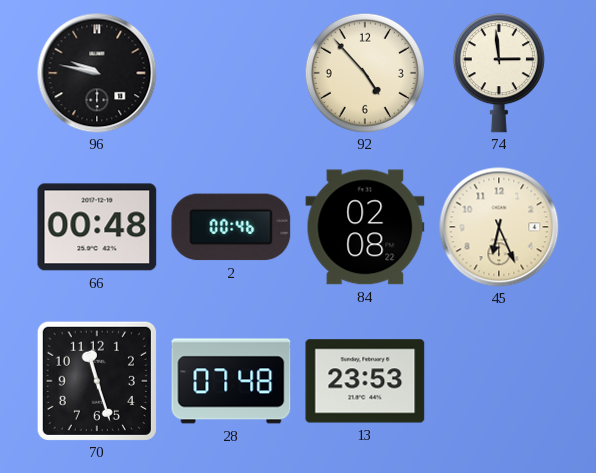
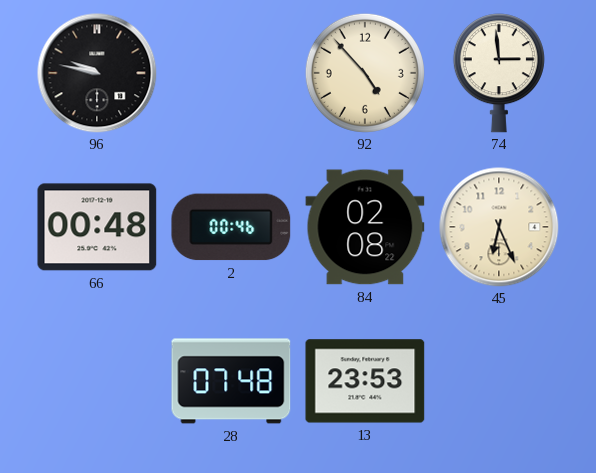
70: 11:27 -> none
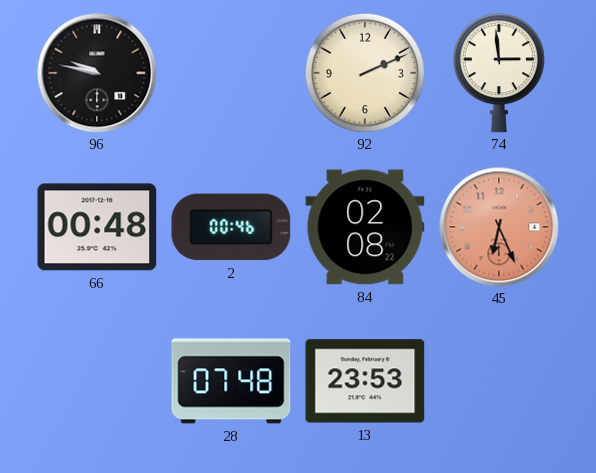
92: 4:53 -> 2:11
45 dial: cream -> salmon
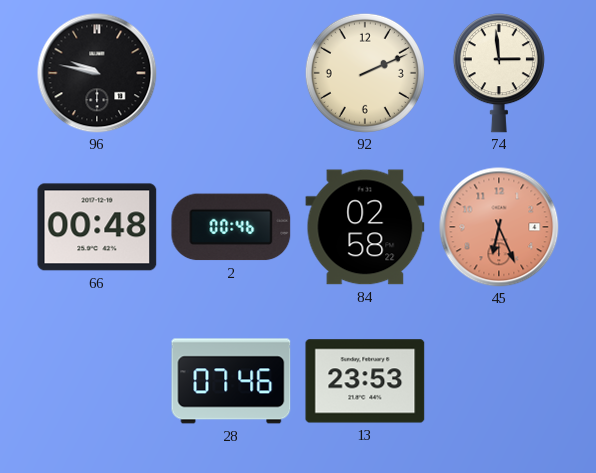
84: 02:08 -> 02:58
28: 07:48 -> 07:46
